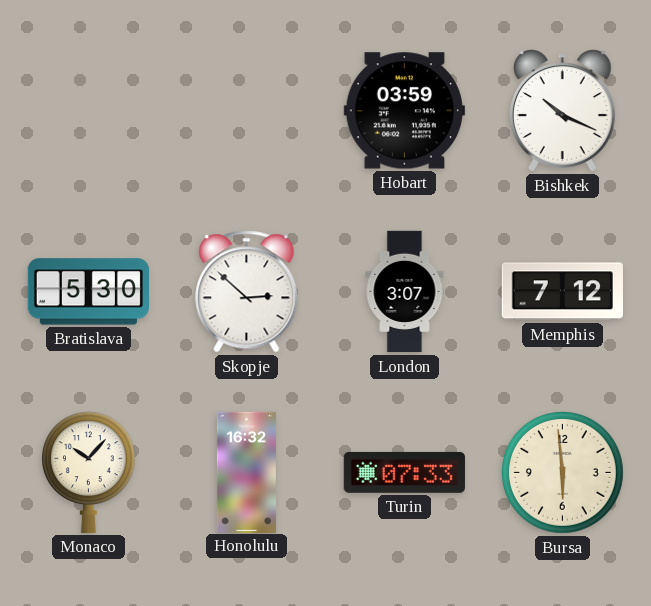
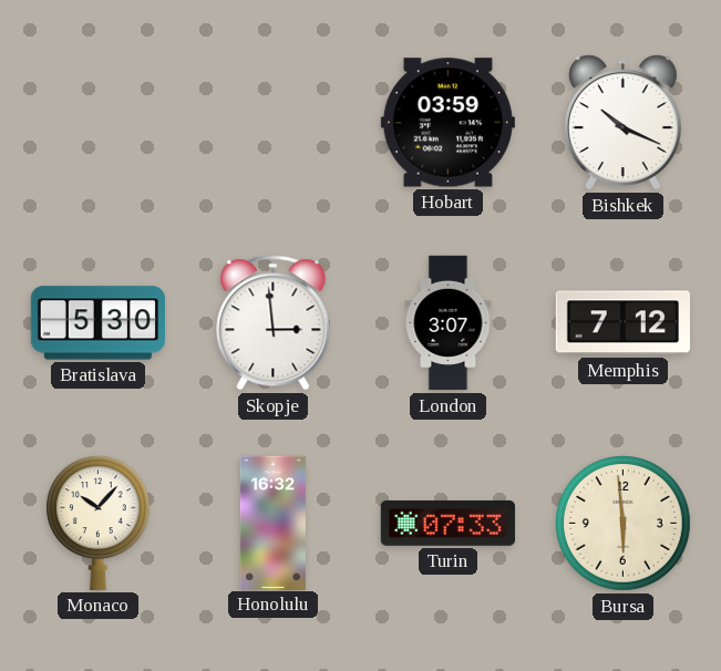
Skopje: 2:52 -> 2:59
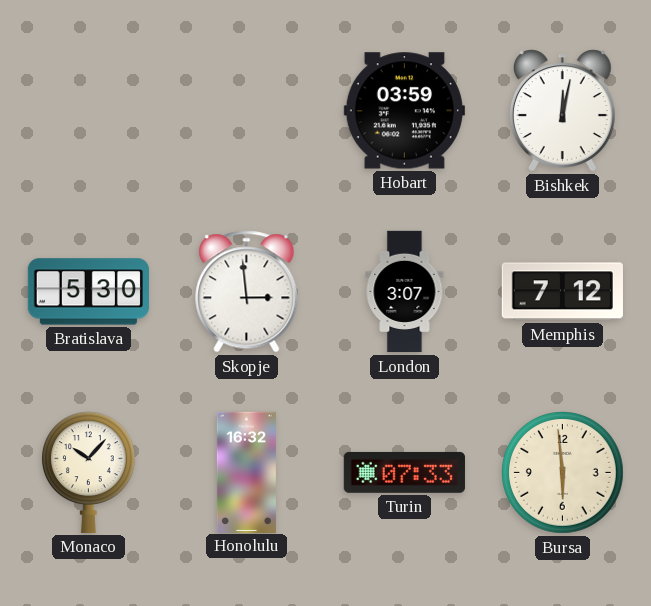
Bishkek: 10:19 -> 12:02
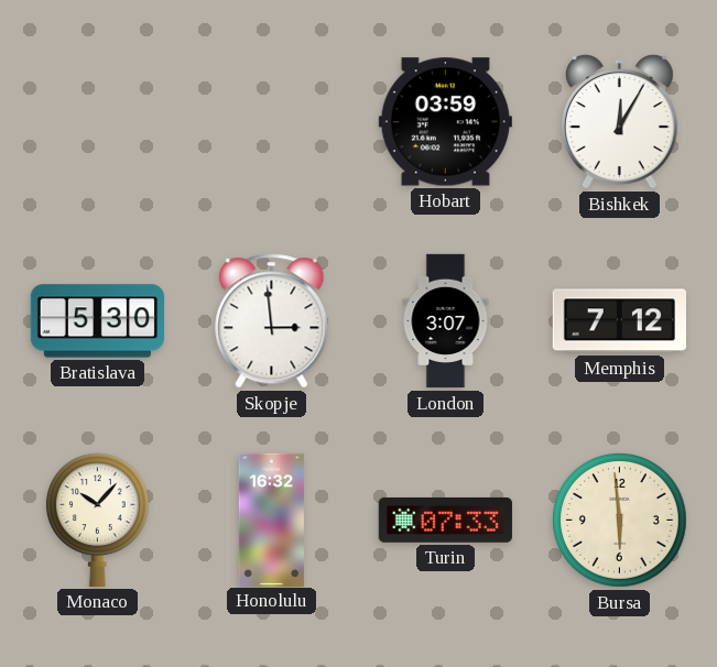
Bishkek: 12:02 -> 12:05
